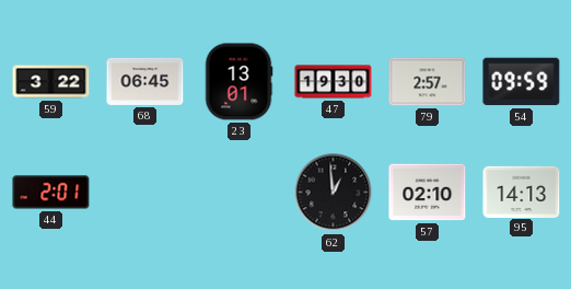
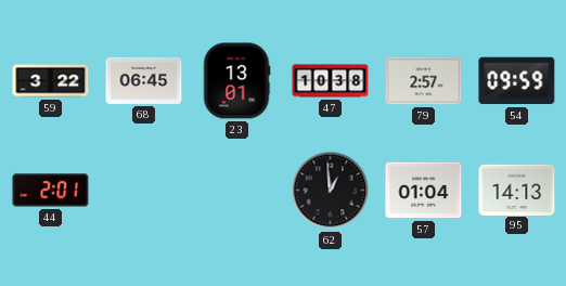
47: 19:30 -> 10:38
57: 02:10 -> 01:04
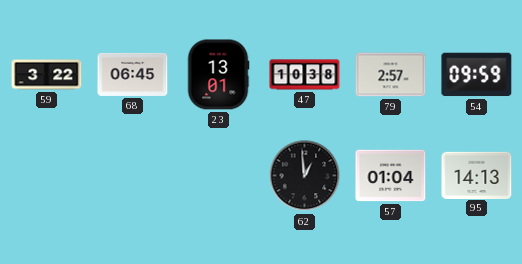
44: 2:01 -> none
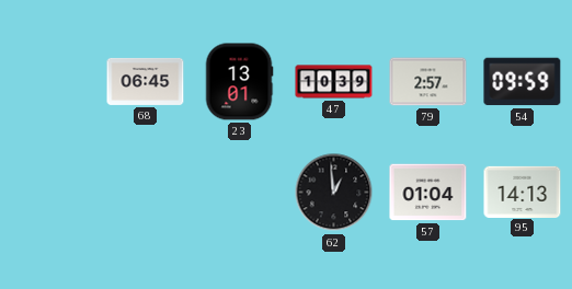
59: 3:22 -> none
47: 10:38 -> 10:39
